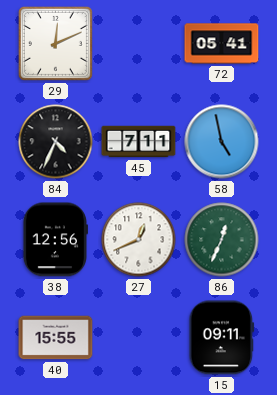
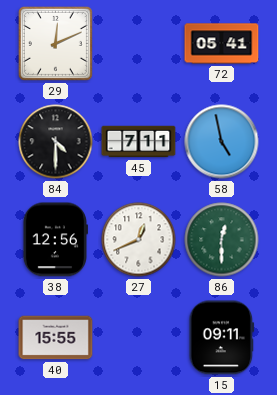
84: 4:34 -> 4:30
86: 12:34 -> 12:30
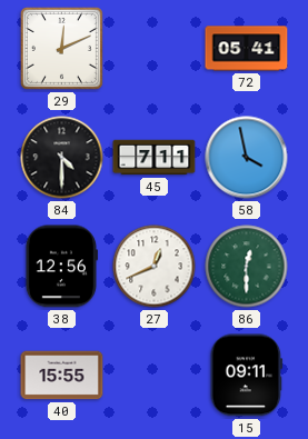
58: 4:58 -> 3:58
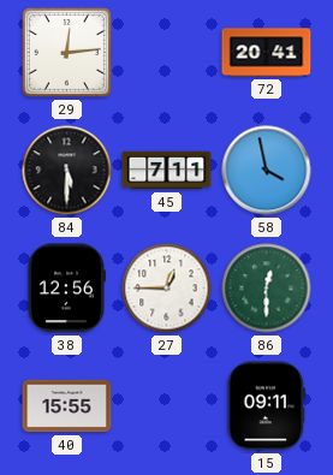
29: 12:11 -> 12:14
72: 05:41 -> 20:41
84: 4:30 -> 5:30
27: 12:41 -> 12:45
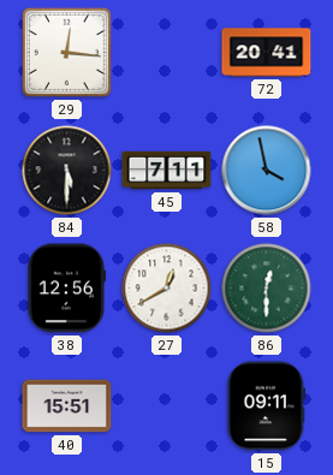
29: 12:14 -> 12:16
27: 12:45 -> 12:40
40: 15:55 -> 15:51
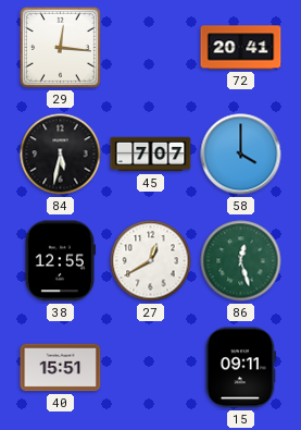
84: 5:30 -> 5:32
45: 7:11 -> 7:07
58: 3:58 -> 4:00
38: 12:56 -> 12:55
86: 12:30 -> 12:27
